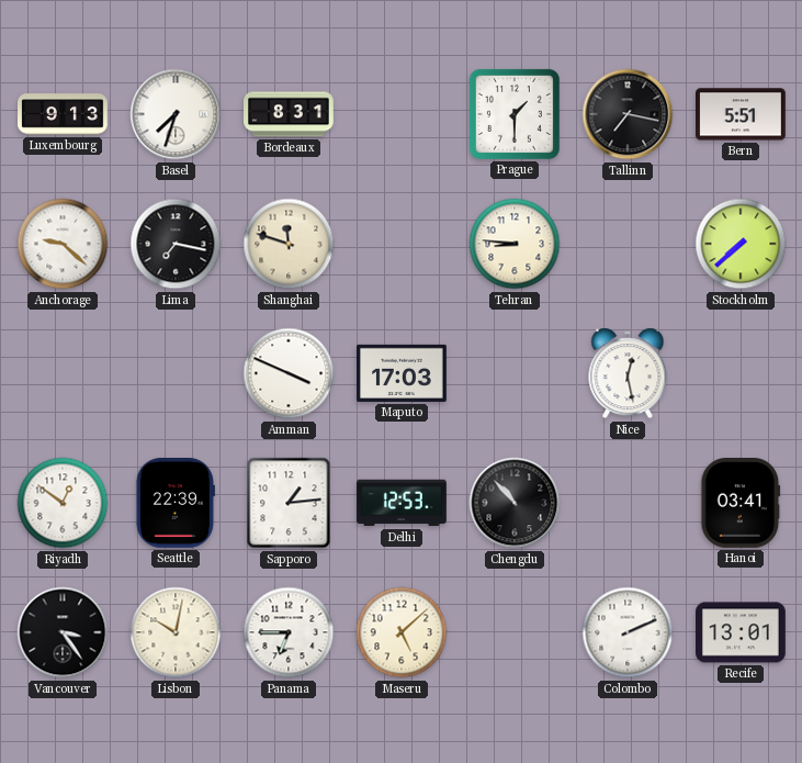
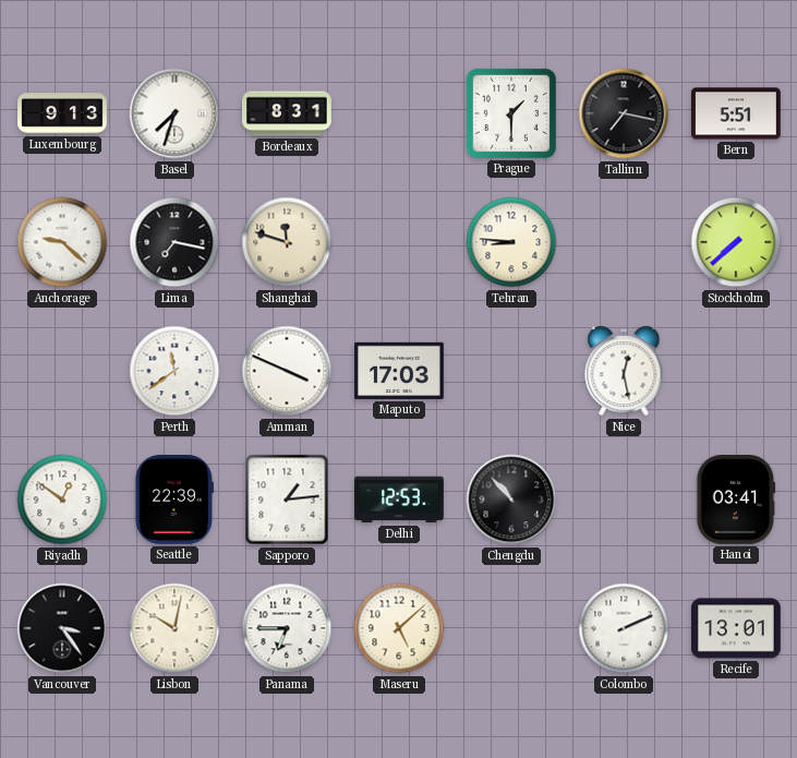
Perth: none -> 11:39
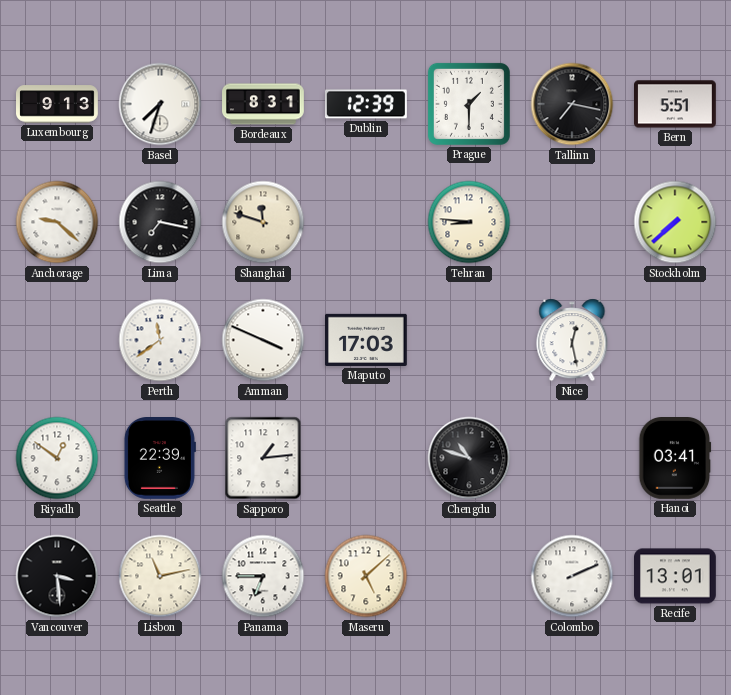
Dublin: none -> 12:39
Delhi: 12:53 -> none
Chengdu: 10:53 -> 10:48
Vancouver: 3:24 -> 3:29
Lisbon: 10:02 -> 11:13
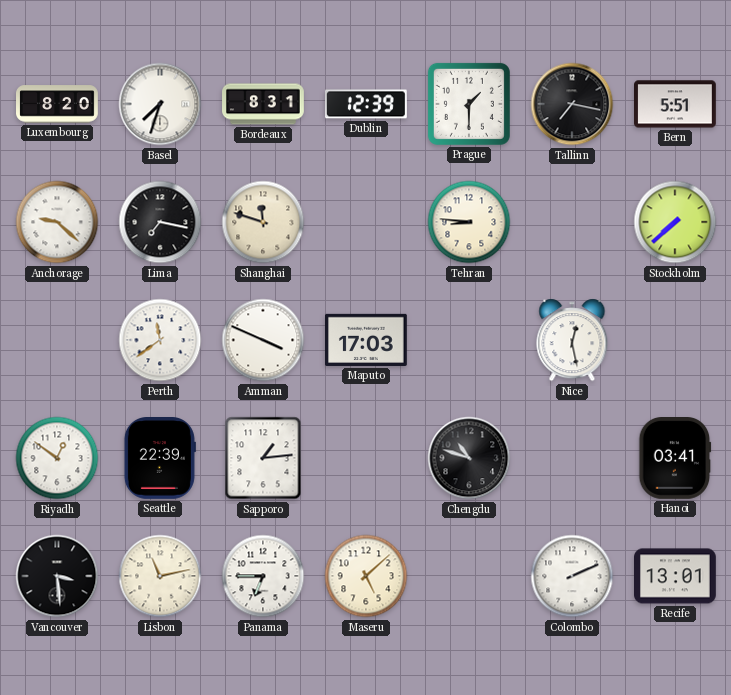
Luxembourg: 9:13 -> 8:20
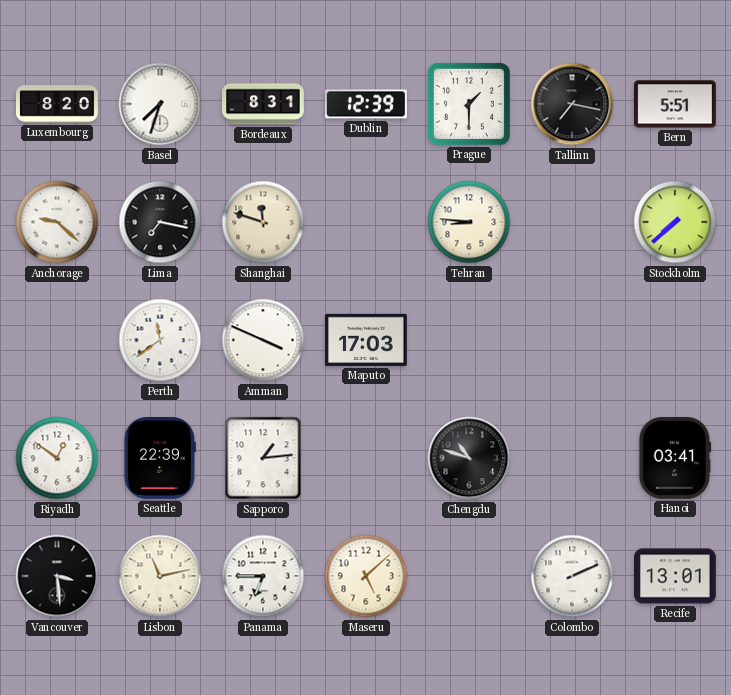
Nice: 12:28 -> none
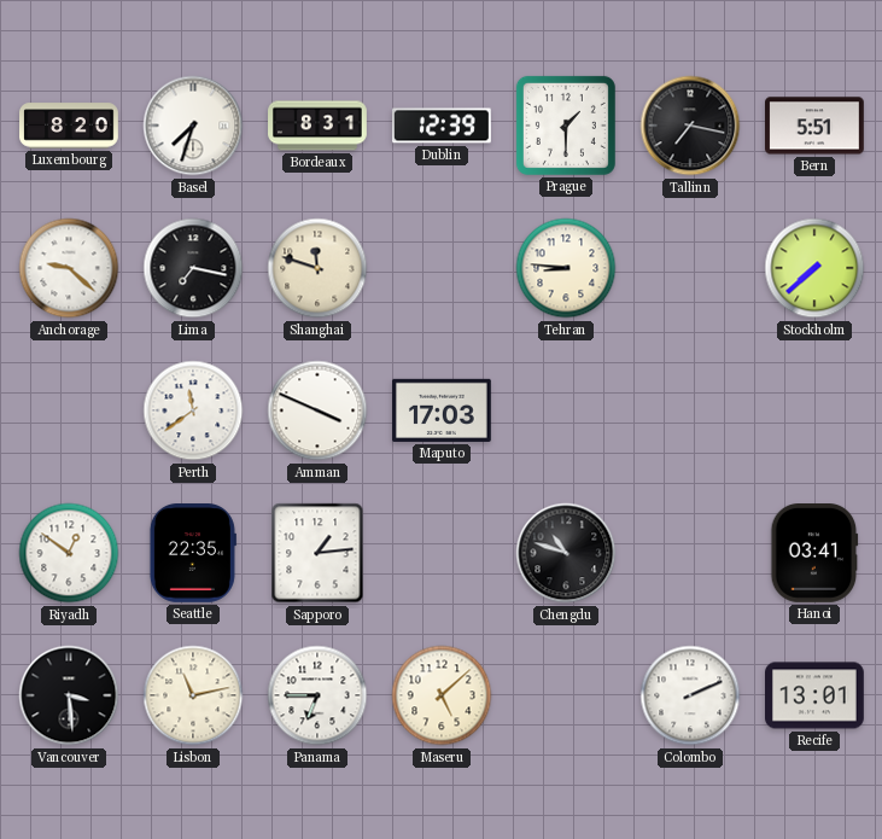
Seattle: 22:39 -> 22:35
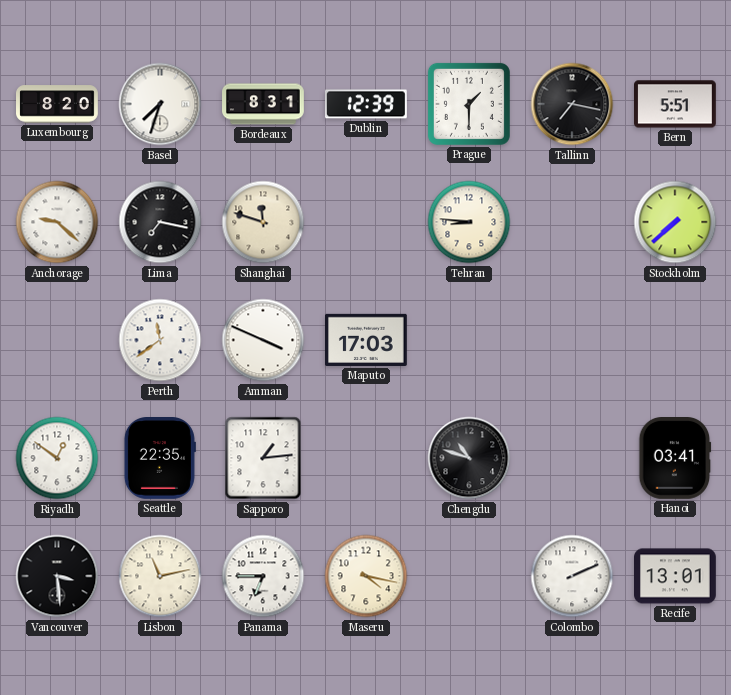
Maseru: 5:08 -> 4:17
